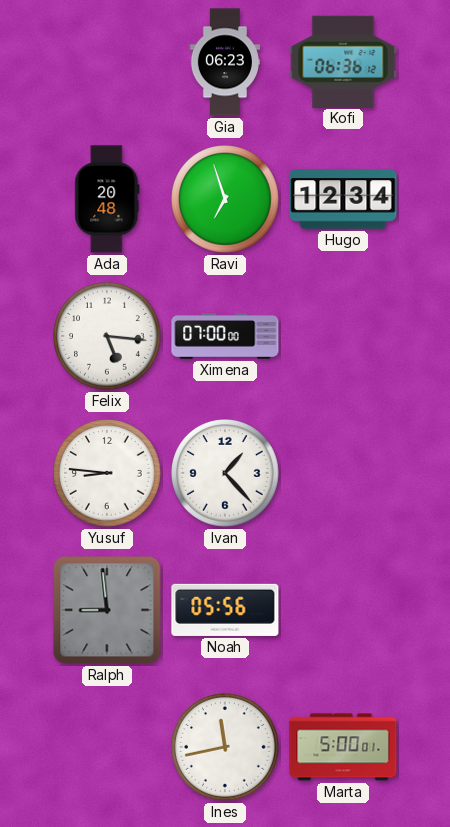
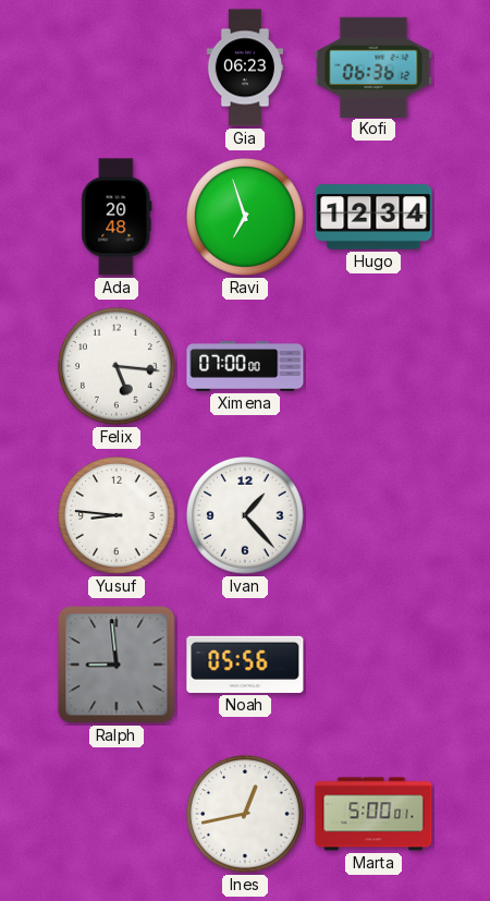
Ines: 11:43 -> 12:43
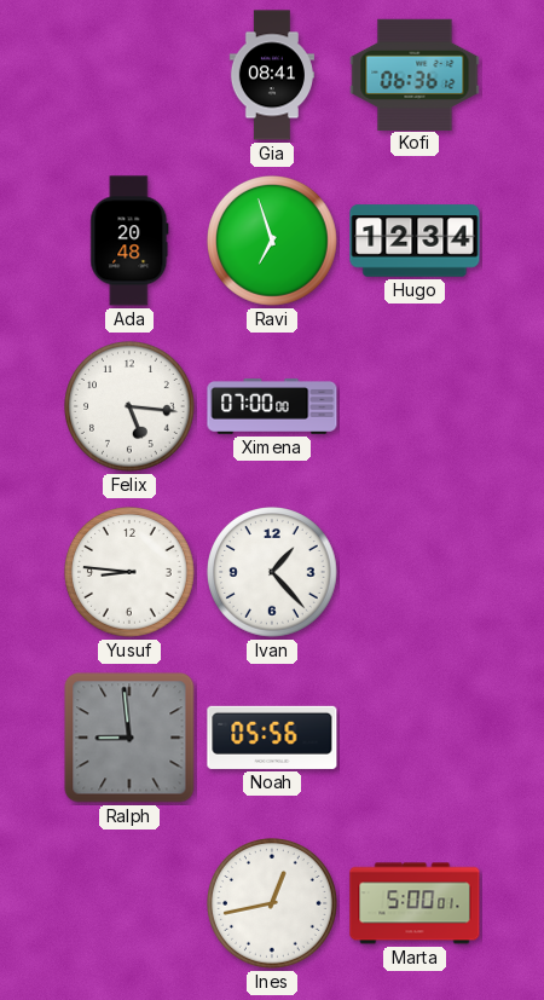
Gia: 06:23 -> 08:41
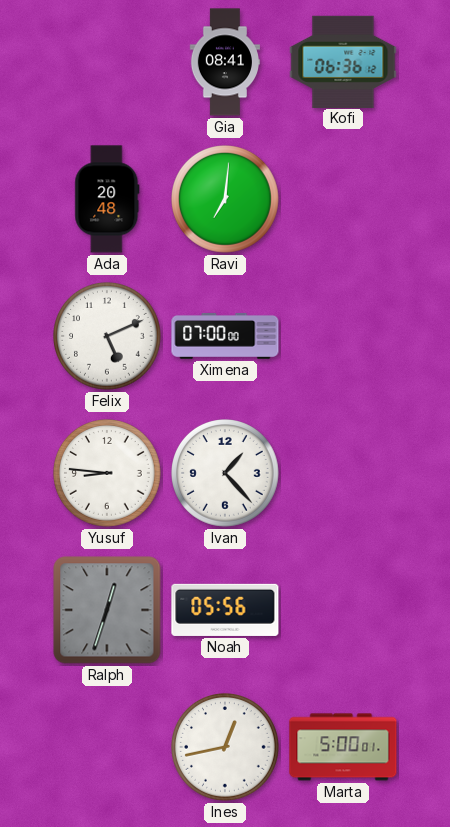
Ravi: 6:57 -> 7:01
Hugo: 12:34 -> none
Felix: 5:16 -> 5:11
Ralph: 8:59 -> 12:33
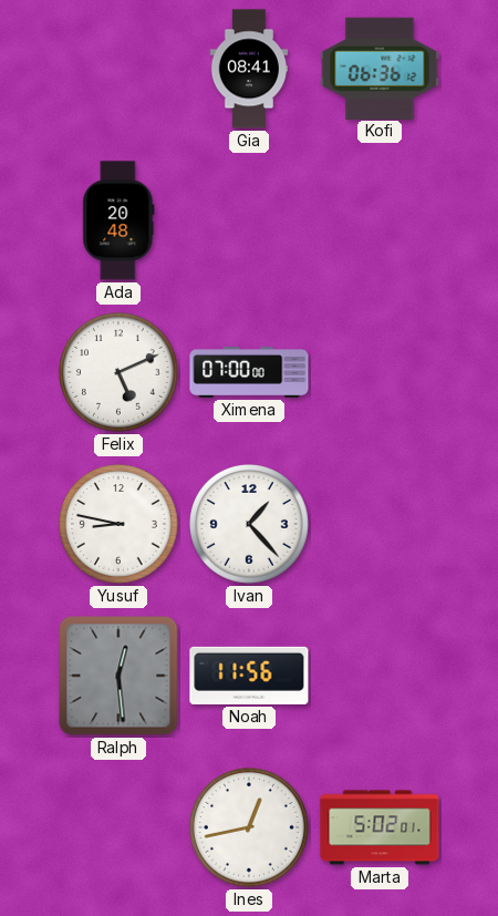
Ravi: 7:01 -> none
Yusuf: 8:46 -> 8:47
Ralph: 12:33 -> 12:29
Noah: 05:56 -> 11:56
Marta: 5:00 -> 5:02
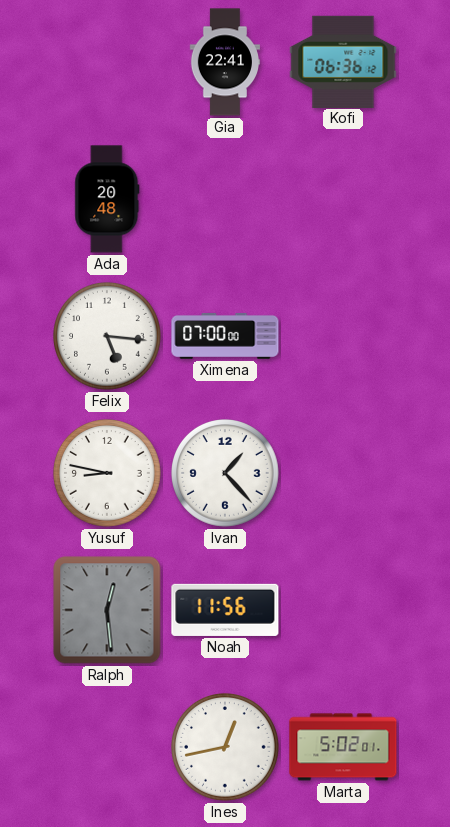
Gia: 08:41 -> 22:41
Felix: 5:11 -> 5:16
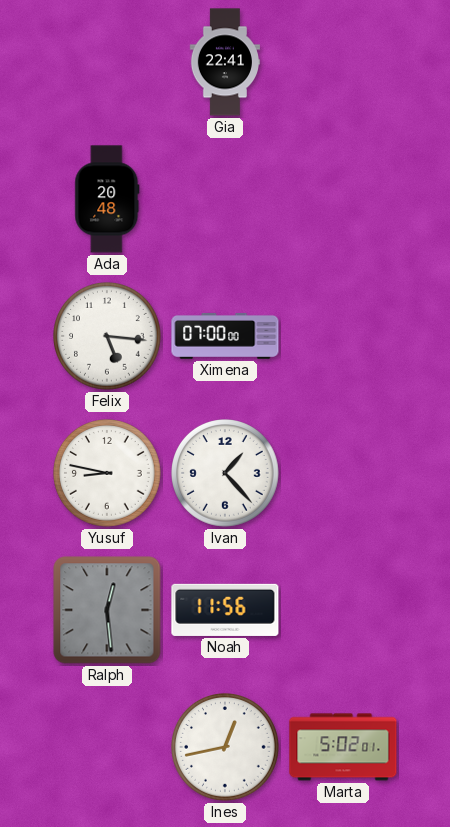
Kofi: 06:36 -> none
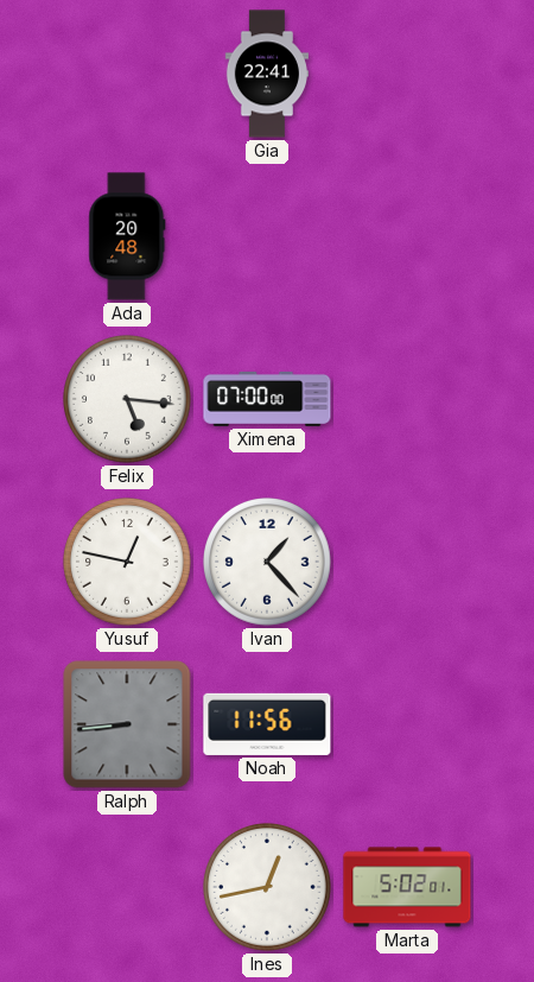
Yusuf: 8:47 -> 12:47
Ralph: 12:29 -> 8:44
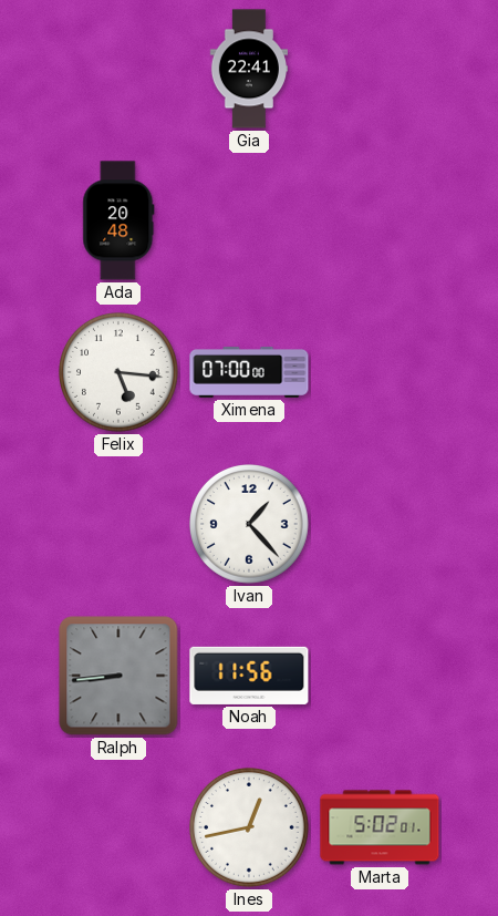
Yusuf: 12:47 -> none
